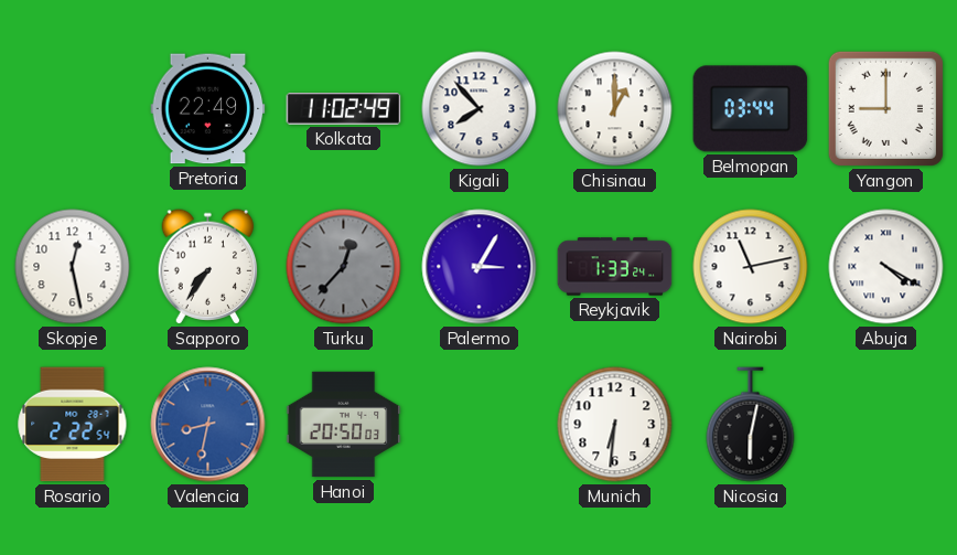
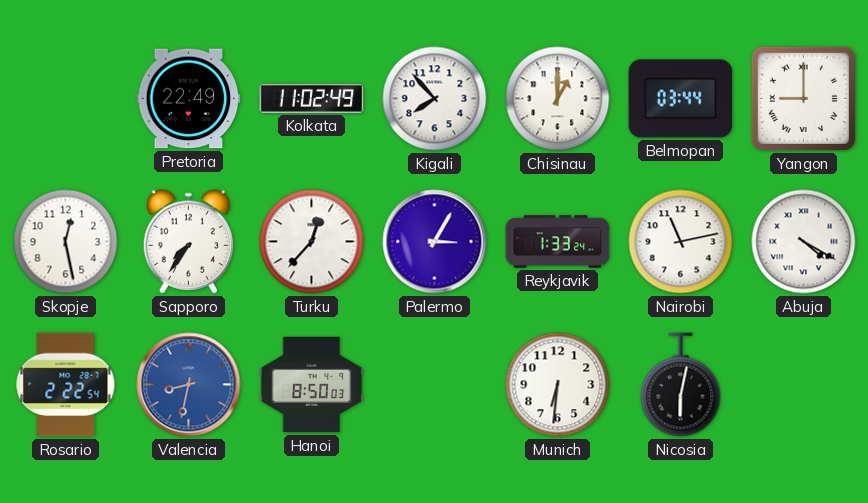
Turku dial: grey -> white
Hanoi: 20:50 -> 8:50
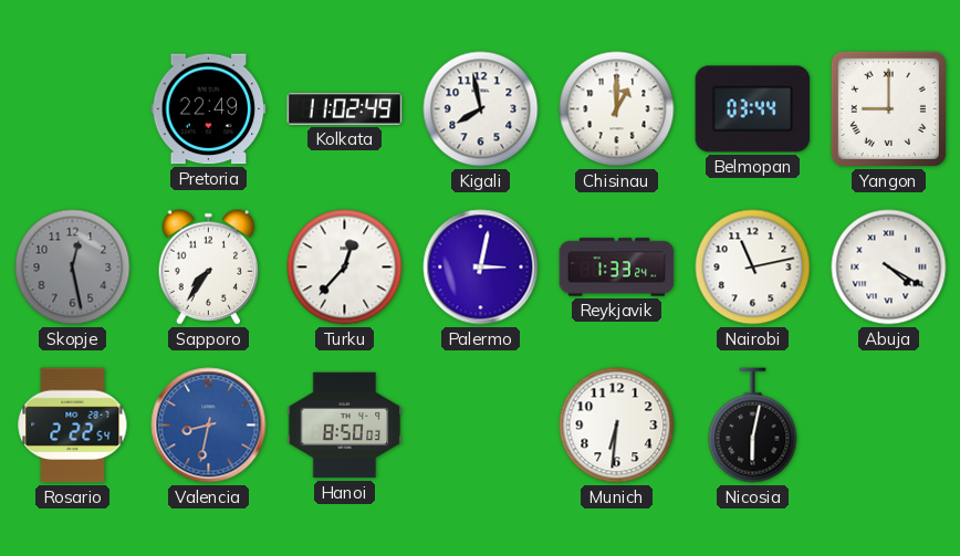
Kigali: 7:53 -> 7:58
Skopje dial: white -> grey
Palermo: 3:05 -> 3:02
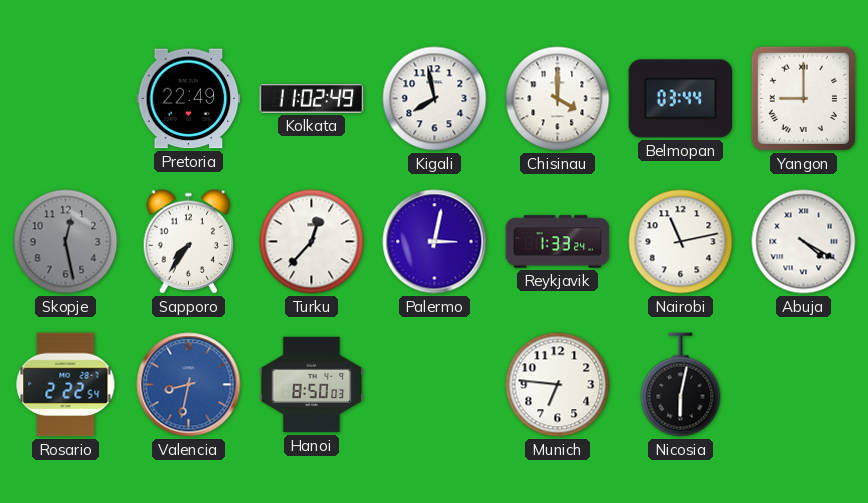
Chisinau: 1:00 -> 4:00
Munich: 6:31 -> 6:46
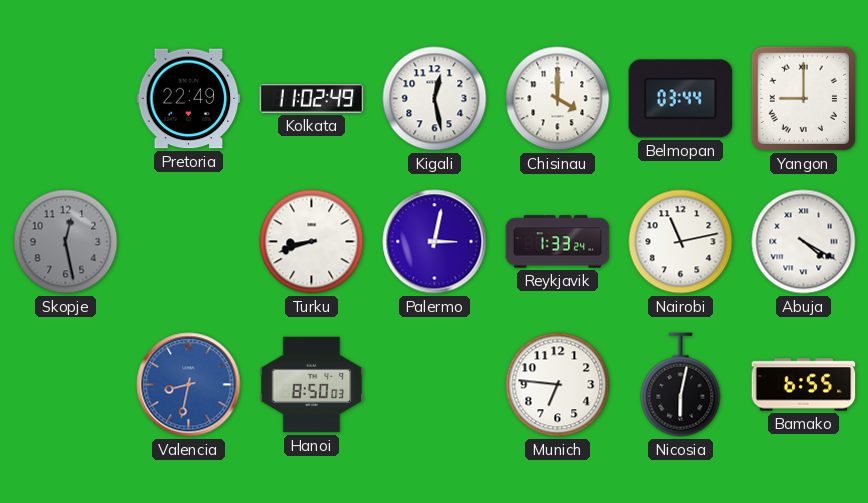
Kigali: 7:58 -> 12:28
Sapporo: 7:36 -> none
Turku: 12:37 -> 8:42
Rosario: 2:22 -> none
Bamako: none -> 6:55
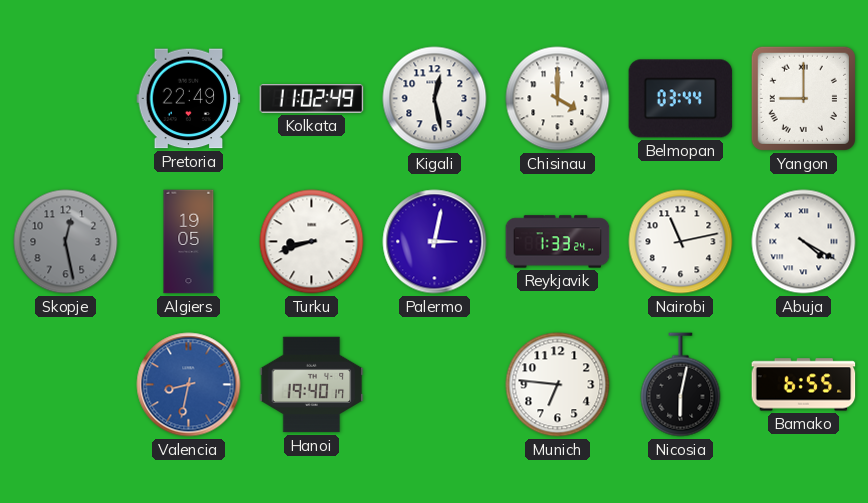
Algiers: none -> 19:05
Hanoi: 8:50 -> 19:40
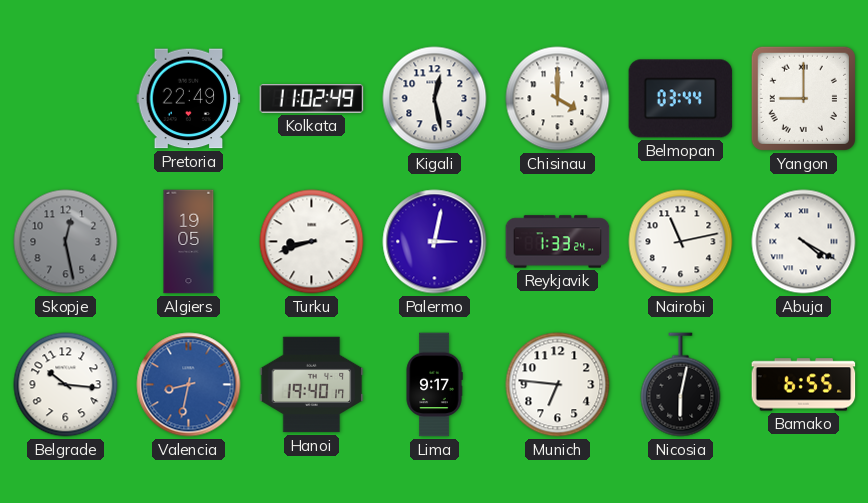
Belgrade: none -> 10:16
Lima: none -> 9:17
